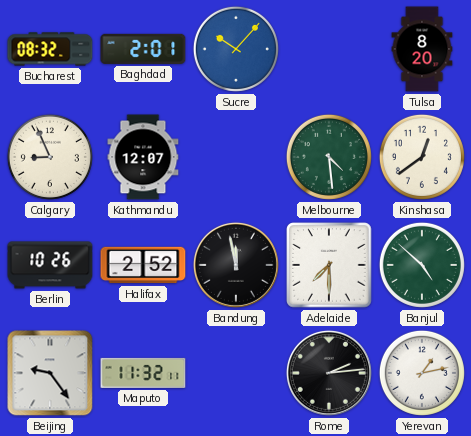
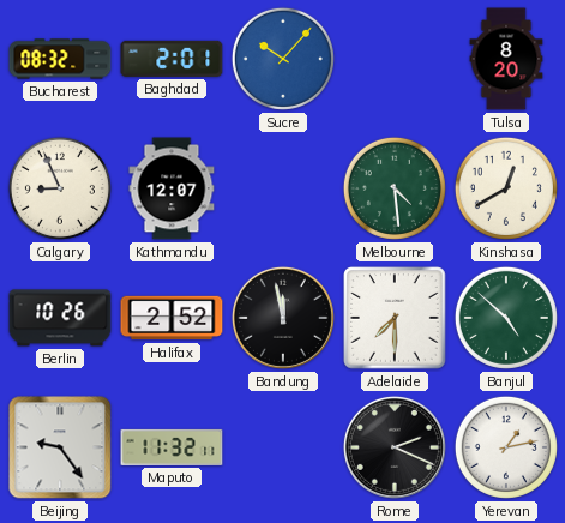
Kinshasa: 12:39 -> 12:40
Rome: 2:14 -> 2:19
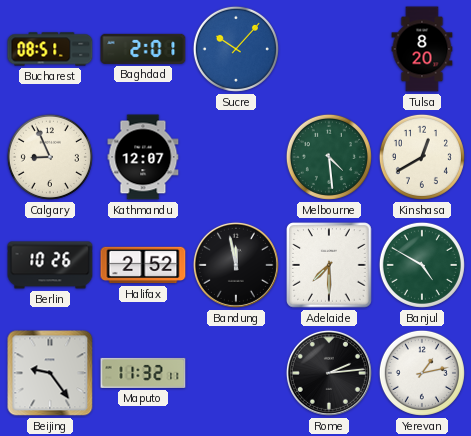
Bucharest: 08:32 -> 08:51
Banjul: 4:52 -> 4:50
Rome: 2:19 -> 2:14
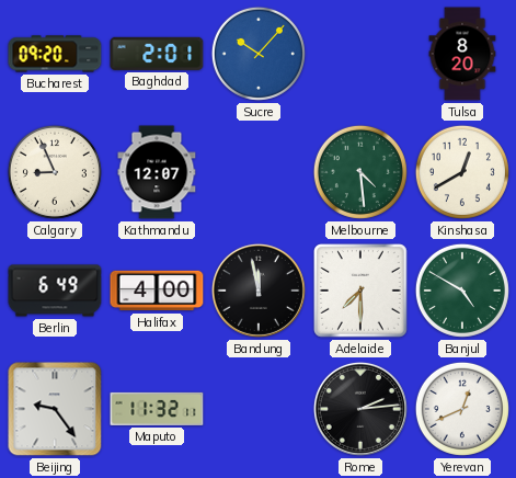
Bucharest: 08:51 -> 09:20
Berlin: 10:26 -> 6:49
Halifax: 2:52 -> 4:00
Yerevan: 1:13 -> 12:41
